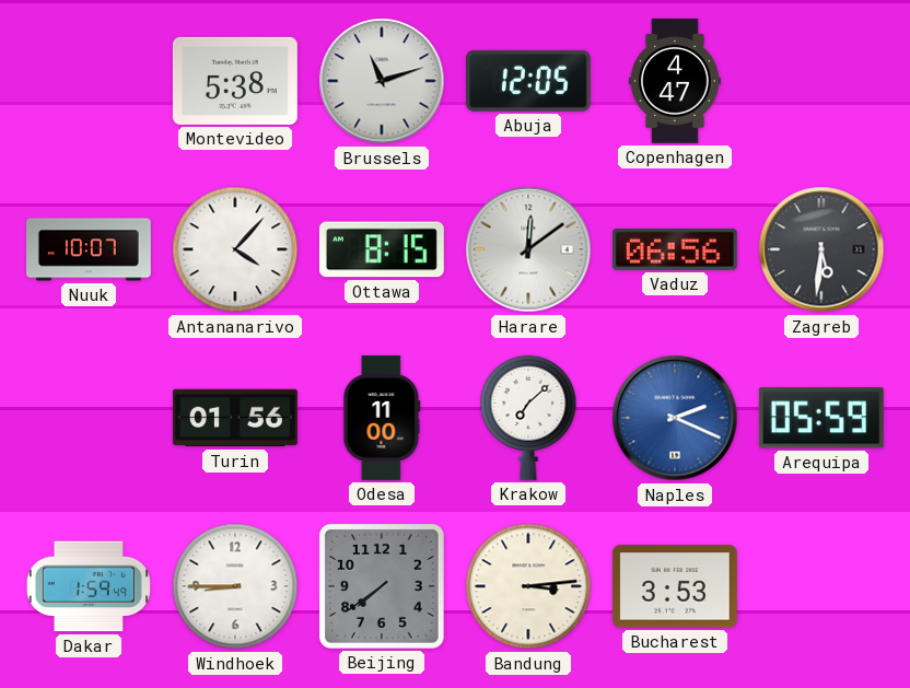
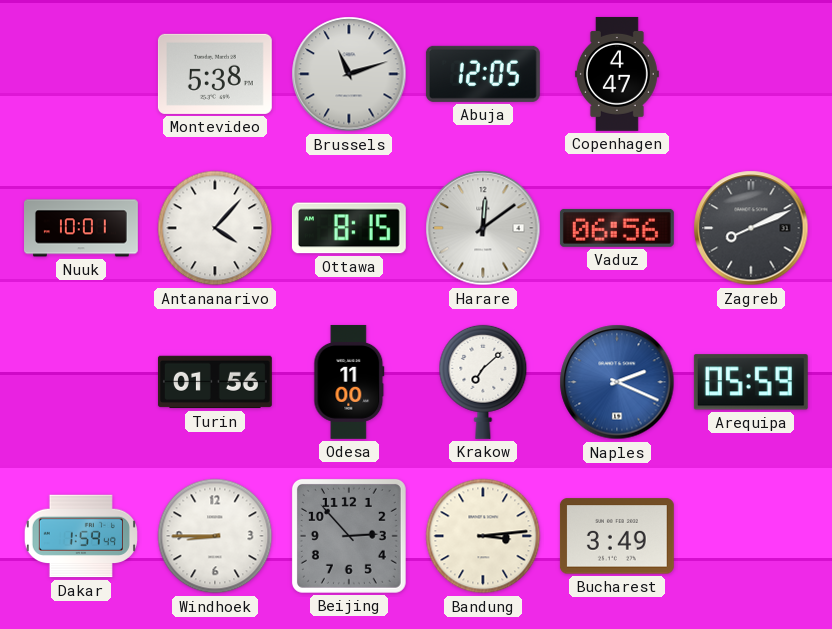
Nuuk: 10:07 -> 10:01
Zagreb: 5:31 -> 8:11
Beijing: 7:39 -> 2:53
Bucharest: 3:53 -> 3:49
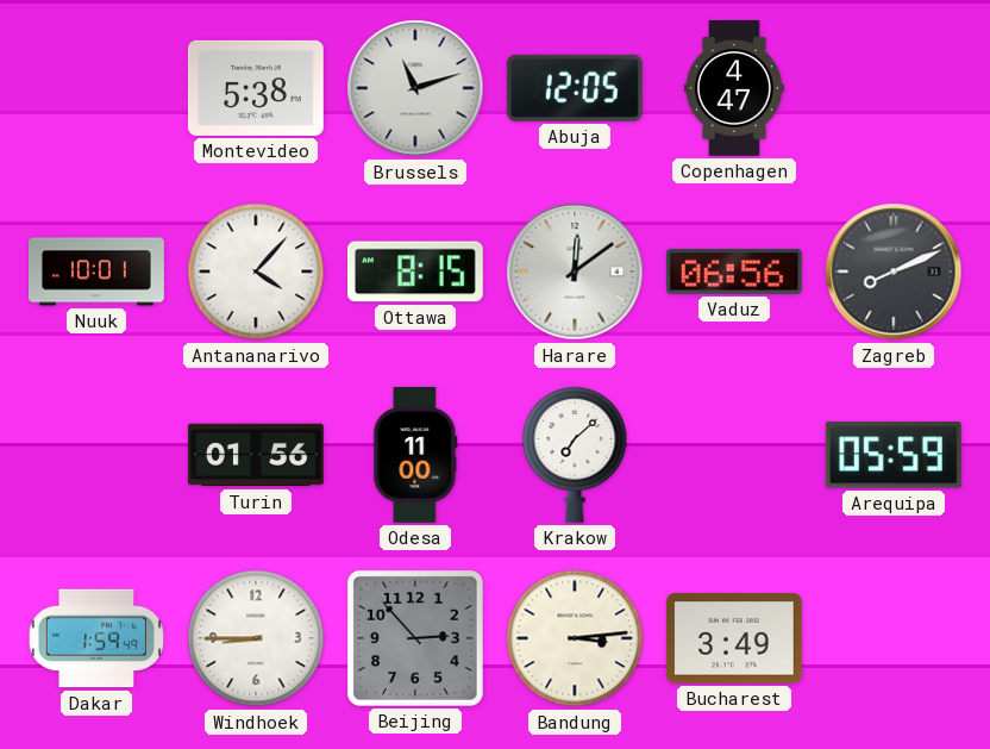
Naples: 2:19 -> none
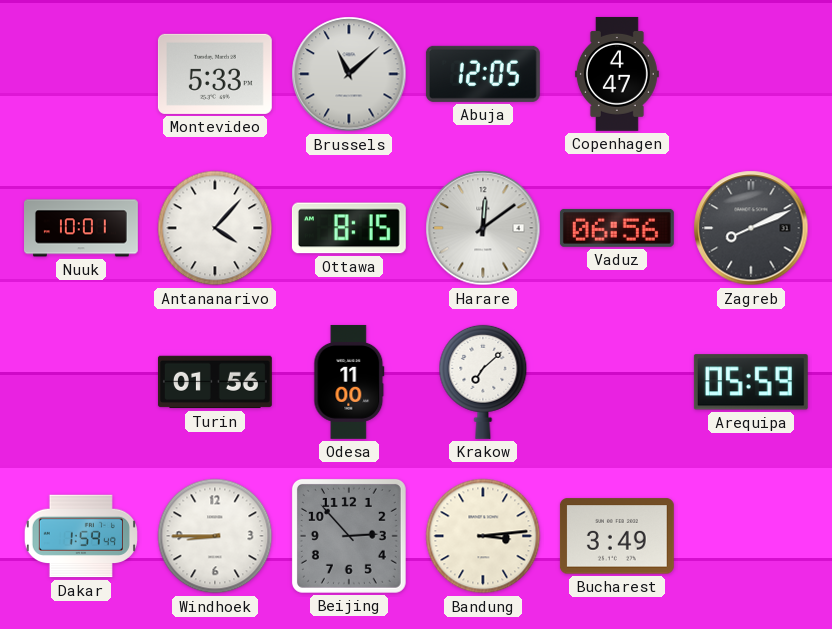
Montevideo: 5:38 -> 5:33
Brussels: 11:12 -> 11:08
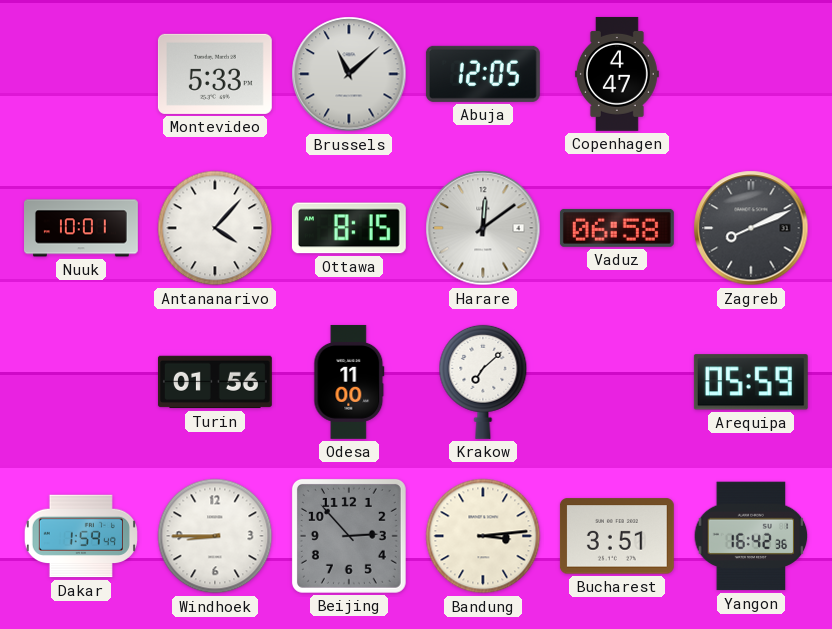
Vaduz: 06:56 -> 06:58
Bucharest: 3:49 -> 3:51
Yangon: none -> 16:42
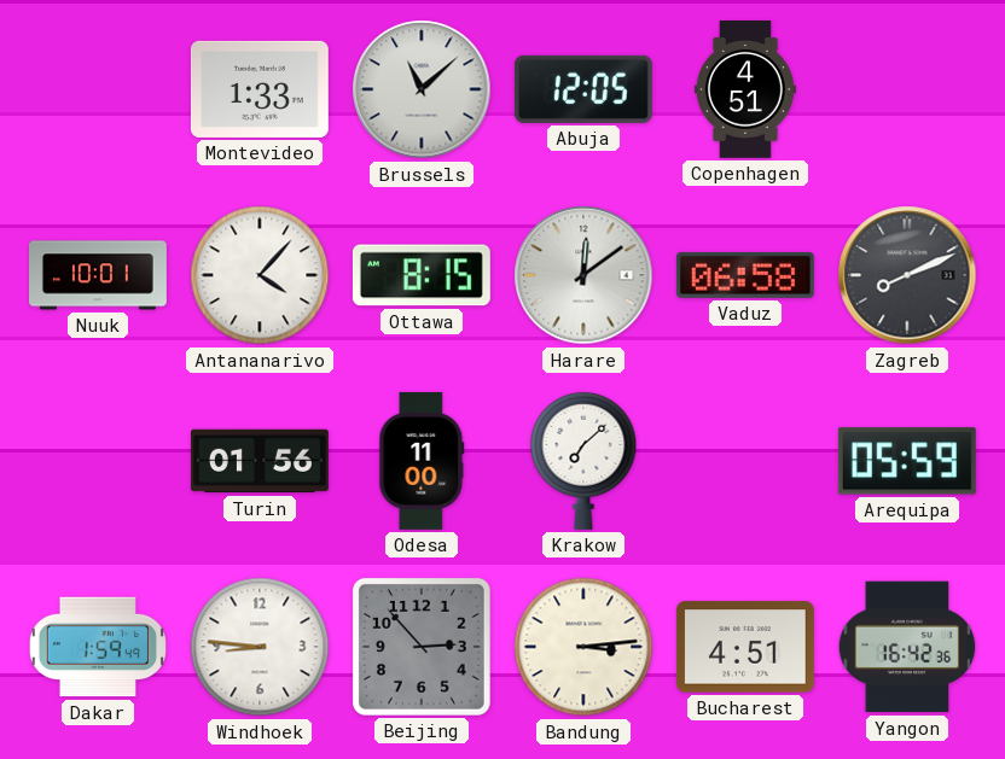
Montevideo: 5:33 -> 1:33
Copenhagen: 4:47 -> 4:51
Windhoek: 8:45 -> 8:46
Bucharest: 3:51 -> 4:51
